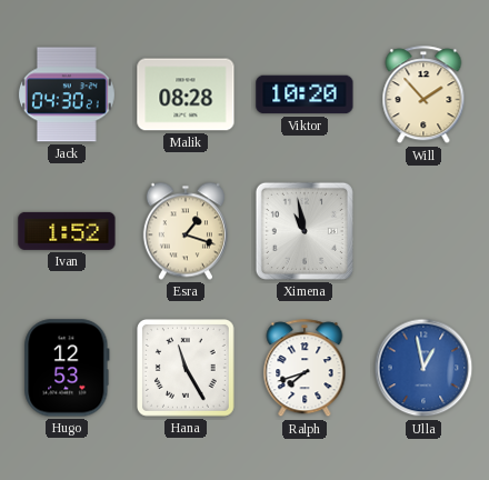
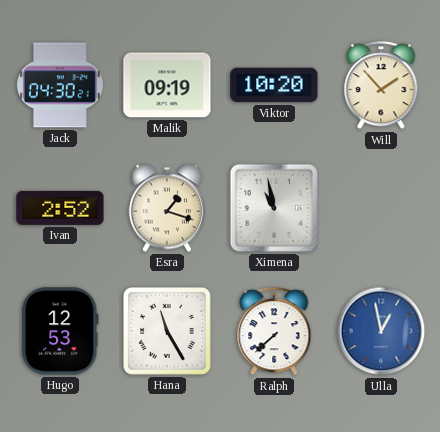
Malik: 08:28 -> 09:19
Ivan: 1:52 -> 2:52
Ralph: 7:42 -> 7:38
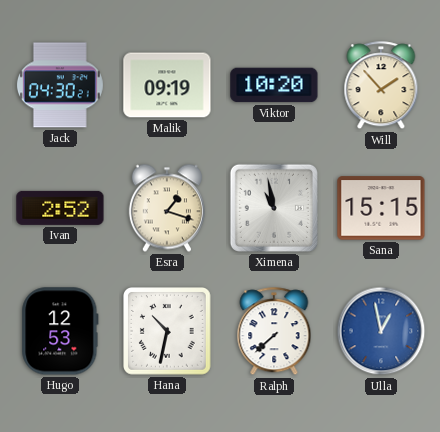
Sana: none -> 15:15
Hana: 11:25 -> 10:32
